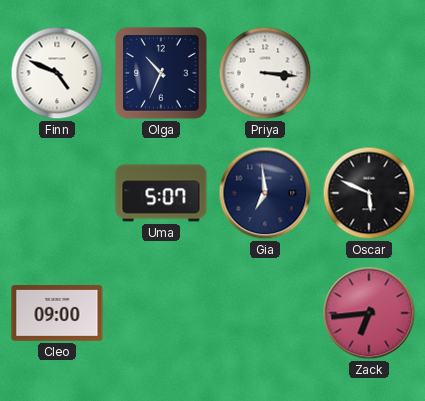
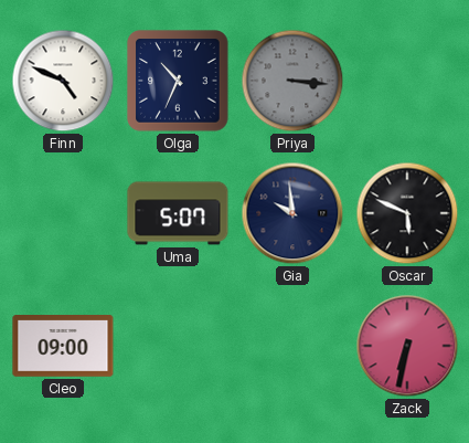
Priya dial: white -> grey
Gia: 6:59 -> 9:59
Zack: 6:44 -> 6:32
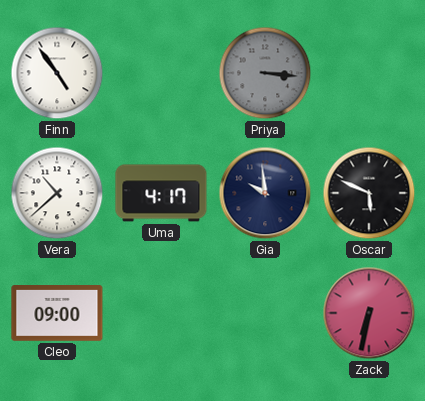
Finn: 4:49 -> 4:54
Olga: 10:34 -> none
Vera: none -> 10:38
Uma: 5:07 -> 4:17
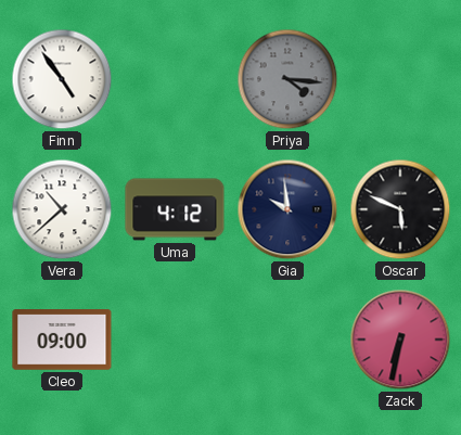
Priya: 3:16 -> 4:16
Uma: 4:17 -> 4:12
